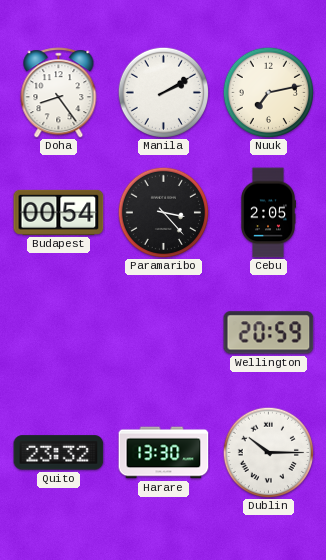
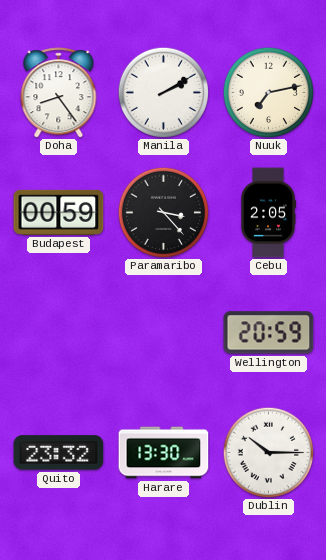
Budapest: 00:54 -> 00:59
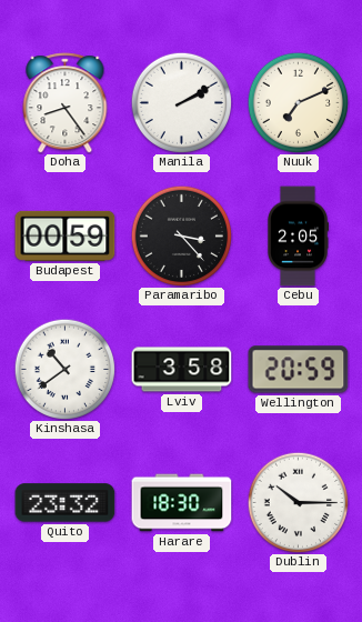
Nuuk: 7:13 -> 7:11
Kinshasa: none -> 10:39
Lviv: none -> 3:58
Harare: 13:30 -> 18:30
